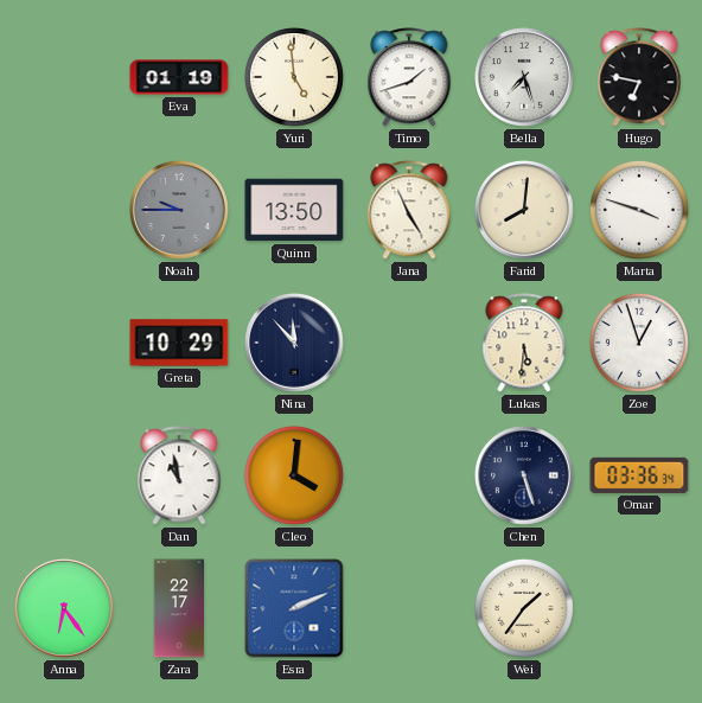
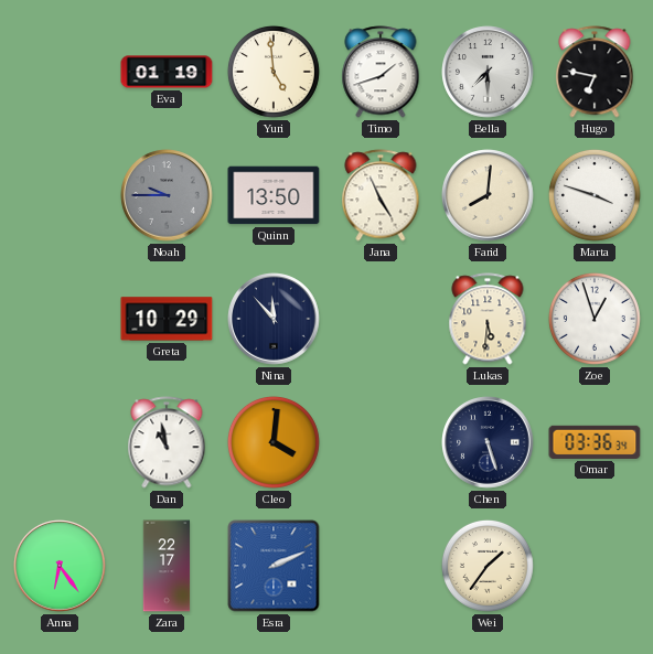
Bella: 7:27 -> 7:30
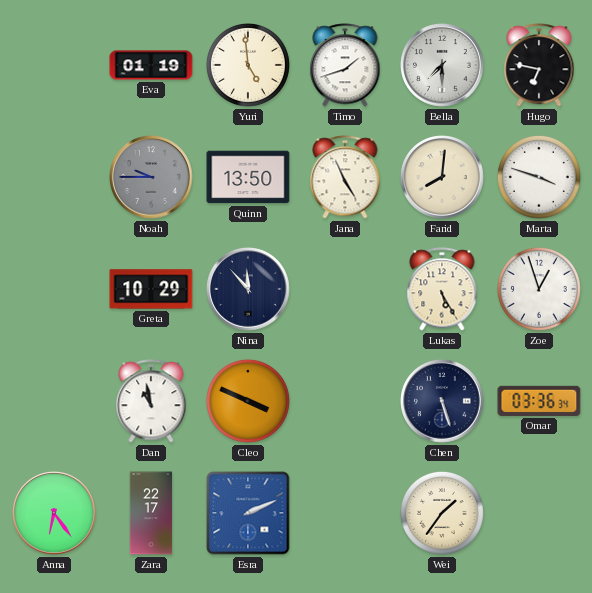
Lukas: 5:31 -> 5:25
Cleo: 4:01 -> 3:49
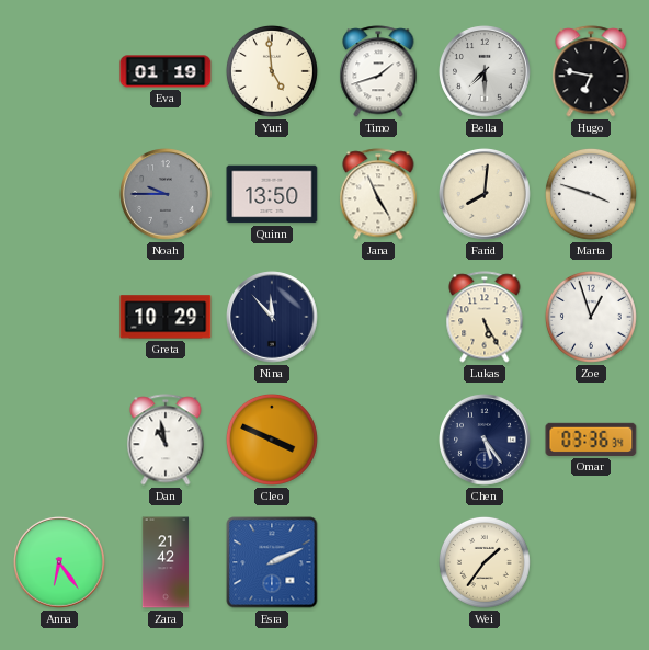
Chen: 5:27 -> 5:24
Zara: 22:17 -> 21:42
